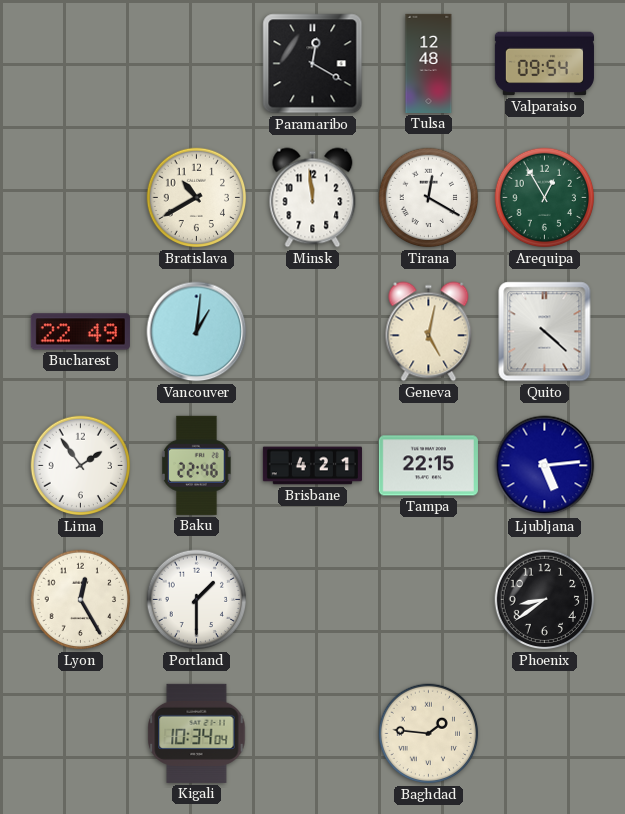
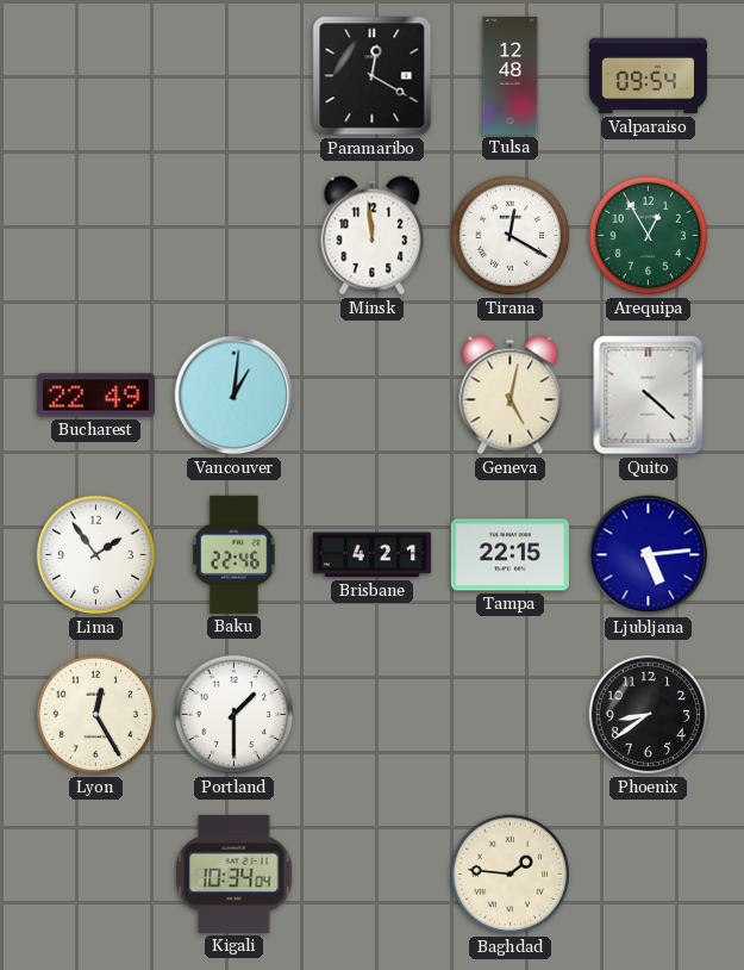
Bratislava: 10:40 -> none
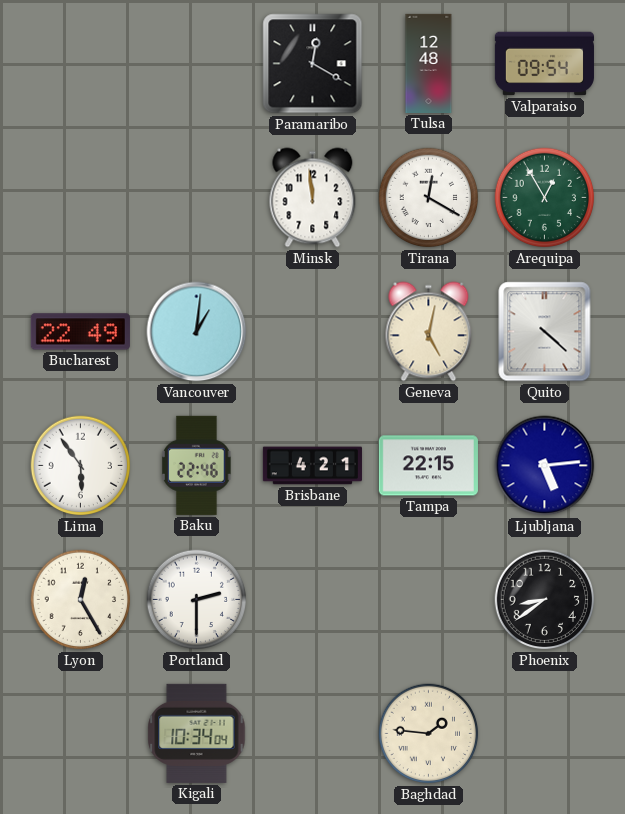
Lima: 1:54 -> 5:54
Portland: 1:30 -> 2:30
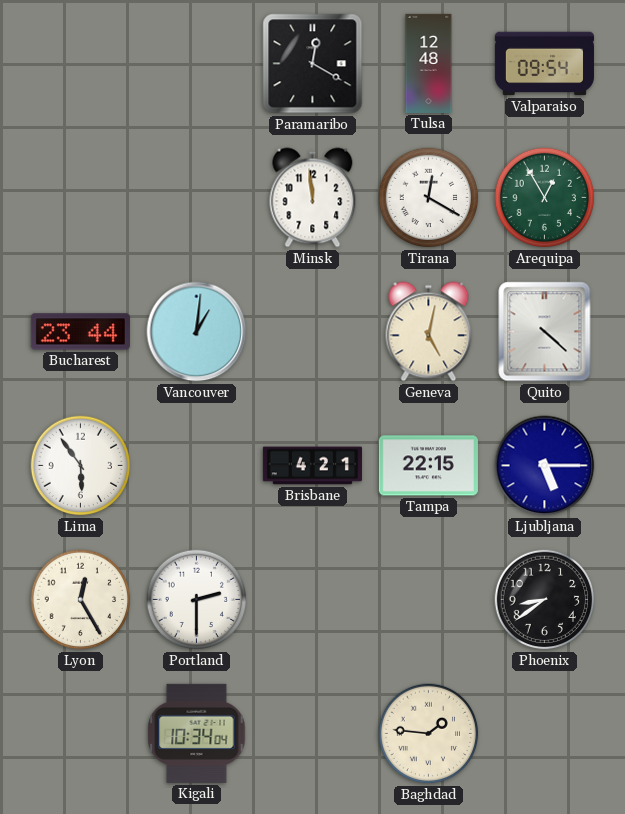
Bucharest: 22:49 -> 23:44
Baku: 22:46 -> none
Ljubljana: 5:14 -> 5:15
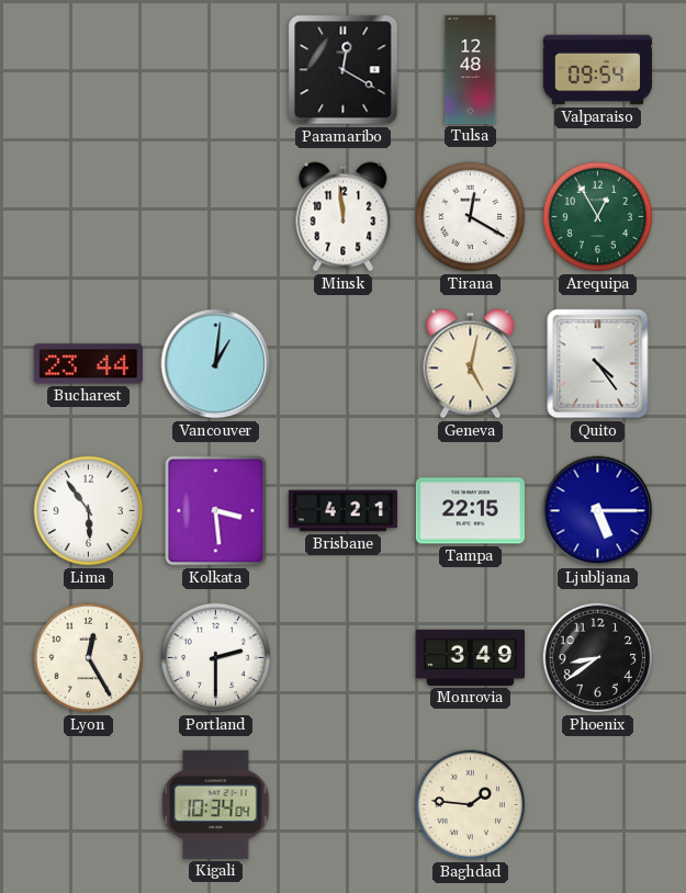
Quito: 4:22 -> 4:24
Kolkata: none -> 3:29
Monrovia: none -> 3:49
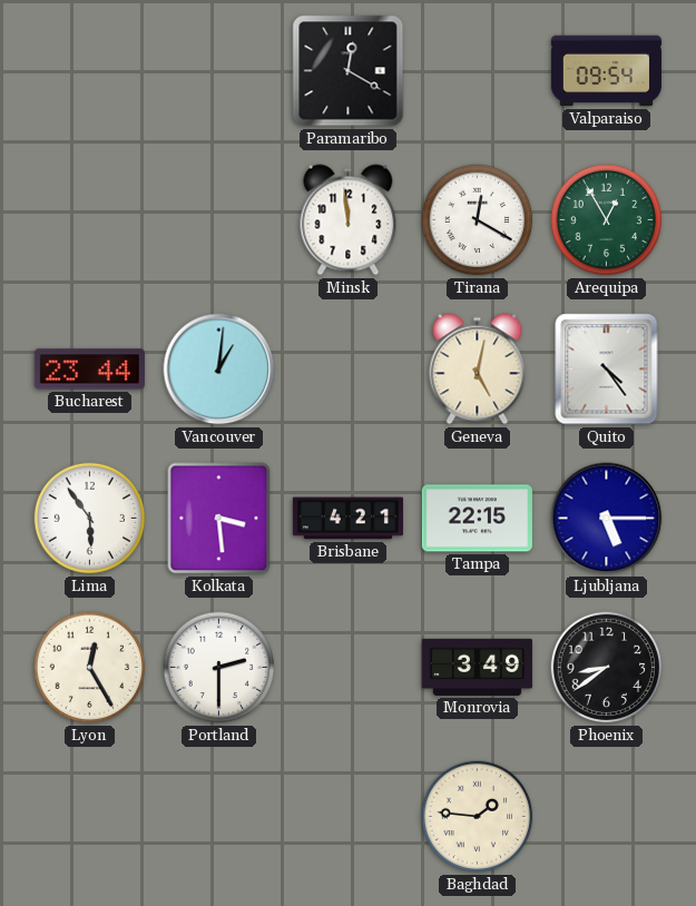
Tulsa: 12:48 -> none
Kigali: 10:34 -> none
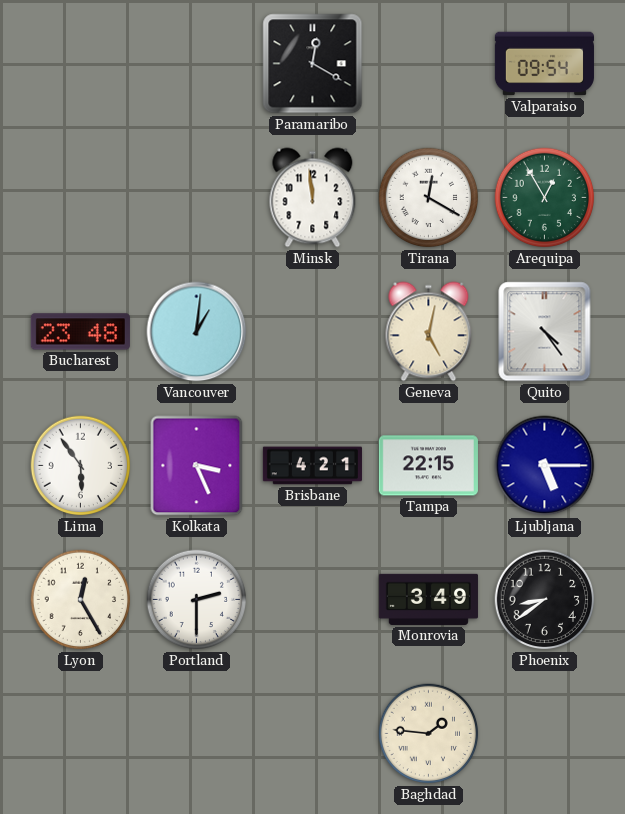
Bucharest: 23:44 -> 23:48
Kolkata: 3:29 -> 3:26
